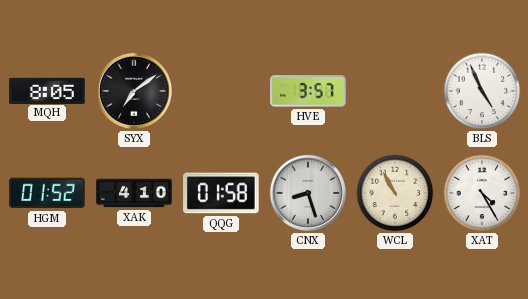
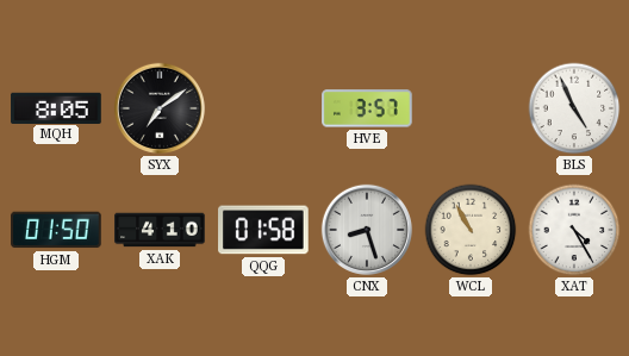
HGM: 01:52 -> 01:50
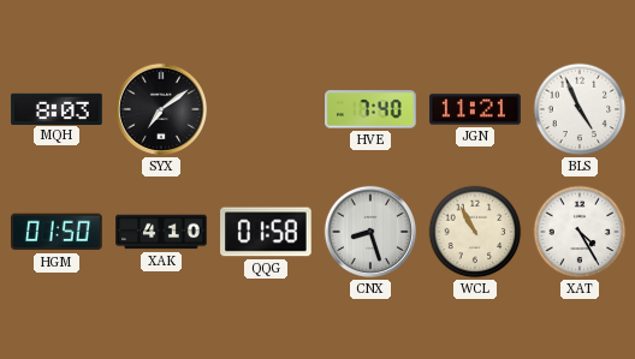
MQH: 8:05 -> 8:03
HVE: 3:57 -> 7:40
JGN: none -> 11:21
